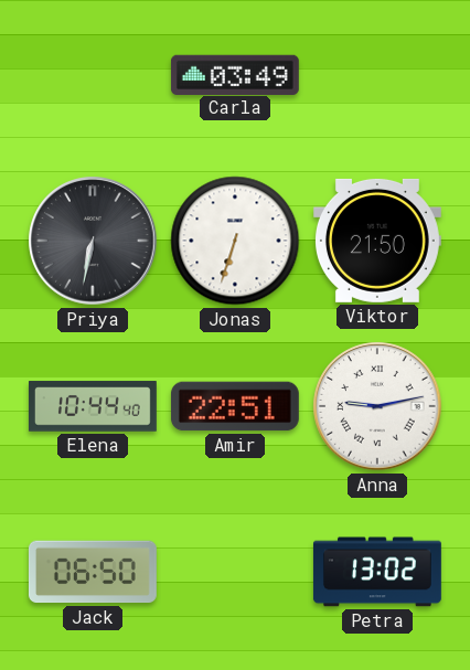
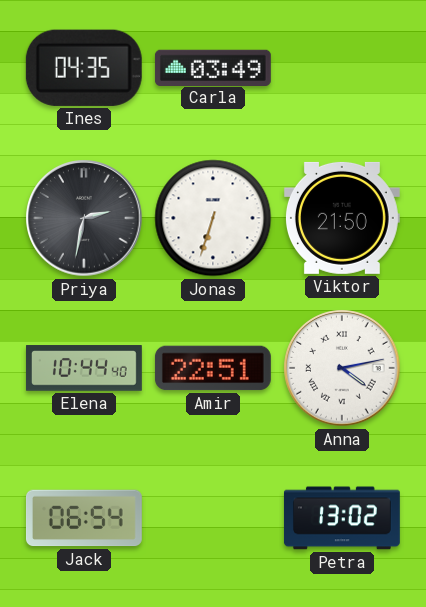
Ines: none -> 04:35
Priya: 6:32 -> 2:32
Anna: 9:13 -> 4:13
Jack: 06:50 -> 06:54
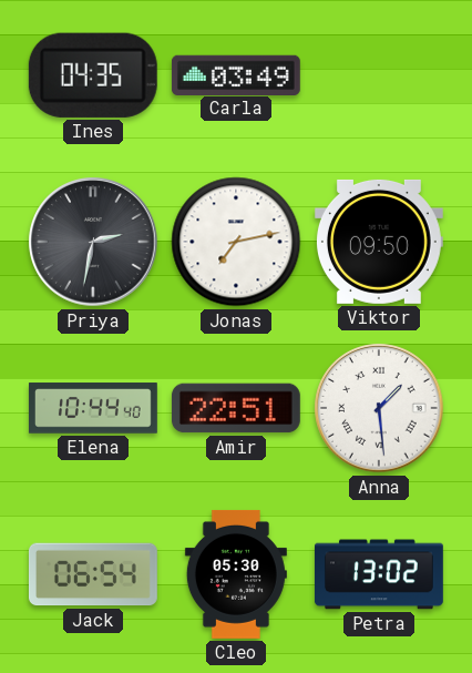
Jonas: 6:33 -> 7:13
Viktor: 21:50 -> 09:50
Anna: 4:13 -> 1:29
Cleo: none -> 05:30
